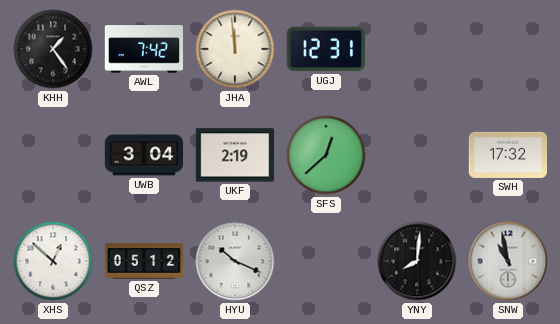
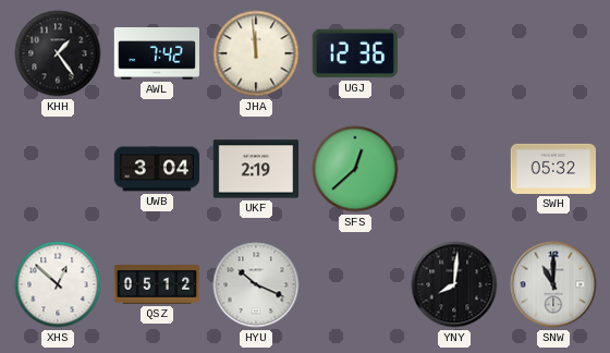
UGJ: 12:31 -> 12:36
SWH: 17:32 -> 05:32
SNW: 10:58 -> 11:00
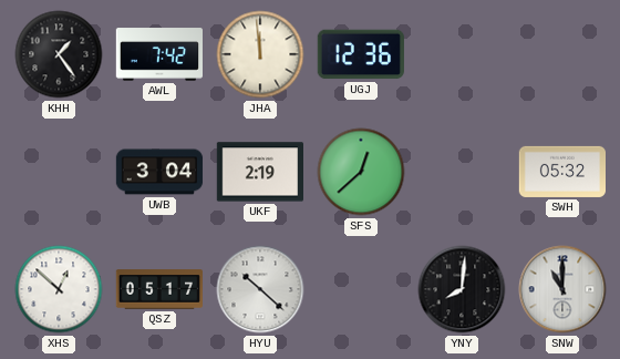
QSZ: 05:12 -> 05:17
HYU: 10:19 -> 10:22
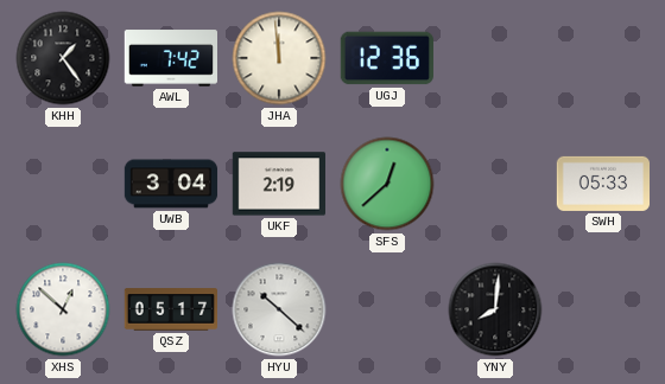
SWH: 05:32 -> 05:33
SNW: 11:00 -> none
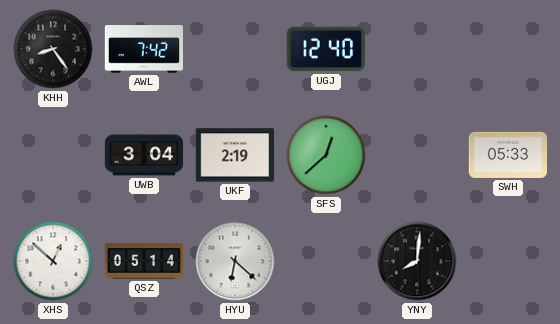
KHH: 1:24 -> 8:24
JHA: 11:59 -> none
UGJ: 12:36 -> 12:40
QSZ: 05:17 -> 05:14
HYU: 10:22 -> 6:22
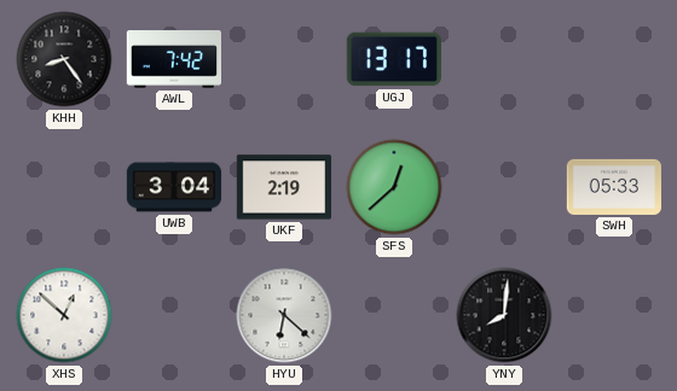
UGJ: 12:40 -> 13:17
QSZ: 05:14 -> none
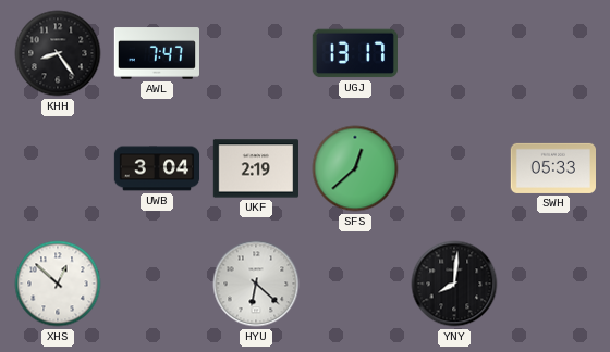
AWL: 7:42 -> 7:47
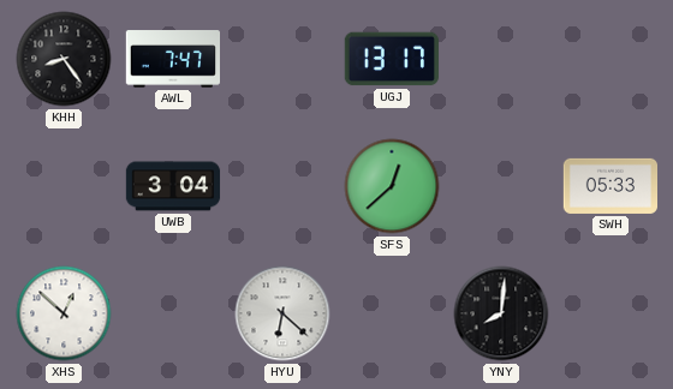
UKF: 2:19 -> none
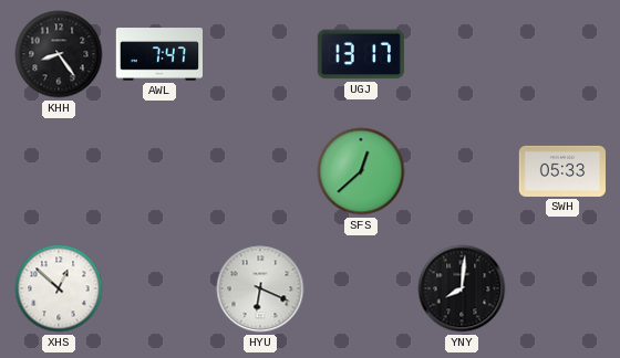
UWB: 3:04 -> none
HYU: 6:22 -> 6:19
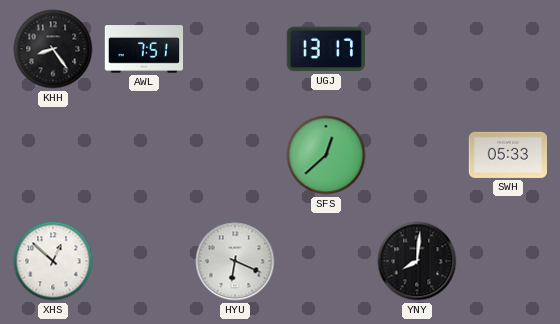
AWL: 7:47 -> 7:51
